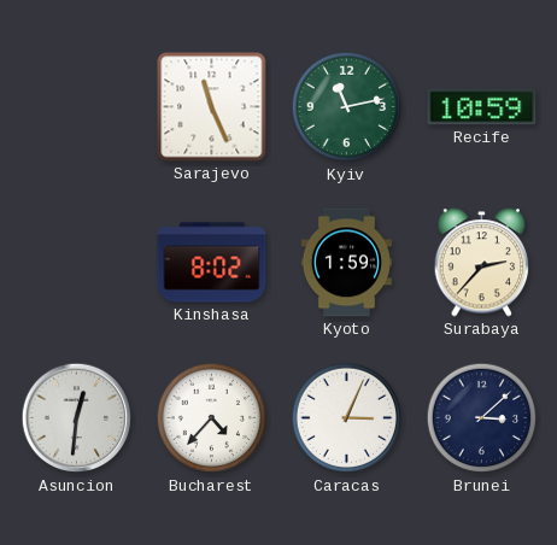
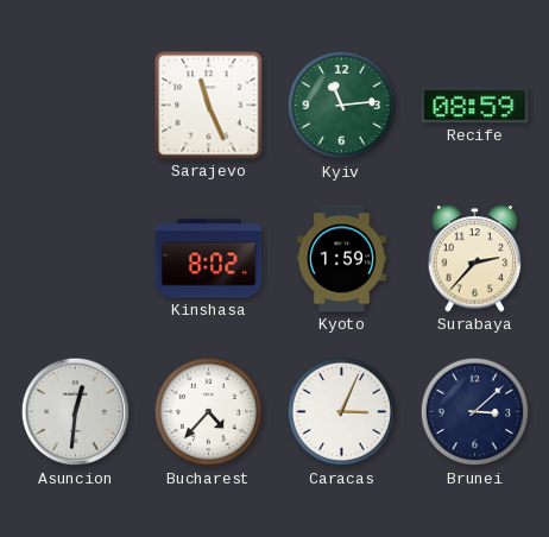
Kyiv: 11:13 -> 11:14
Recife: 10:59 -> 08:59
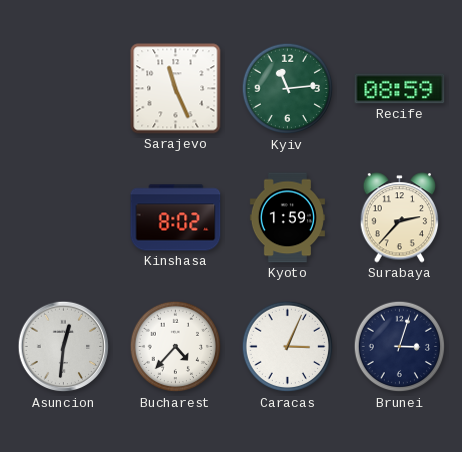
Brunei: 3:08 -> 3:03
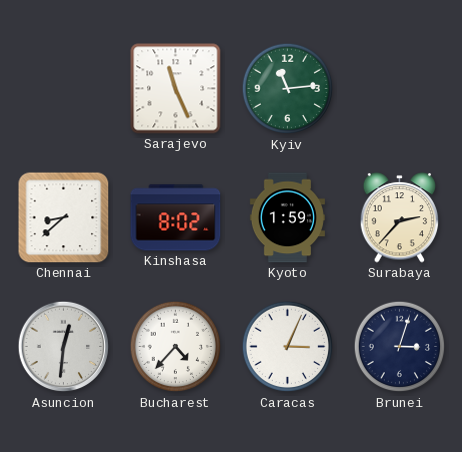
Recife: 08:59 -> none
Chennai: none -> 8:38
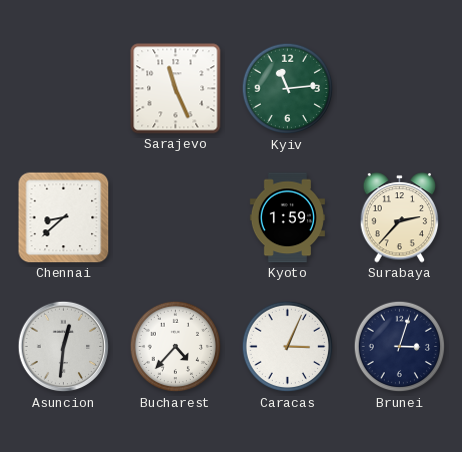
Kinshasa: 8:02 -> none
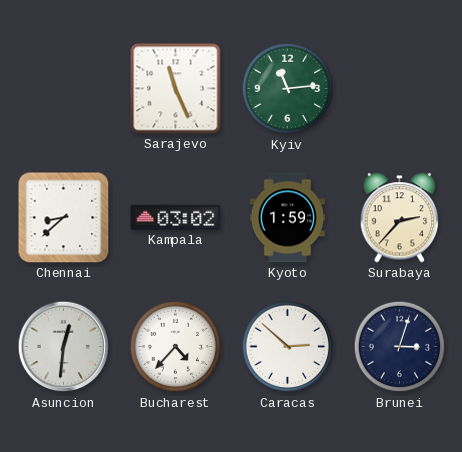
Kampala: none -> 03:02
Caracas: 3:04 -> 2:52
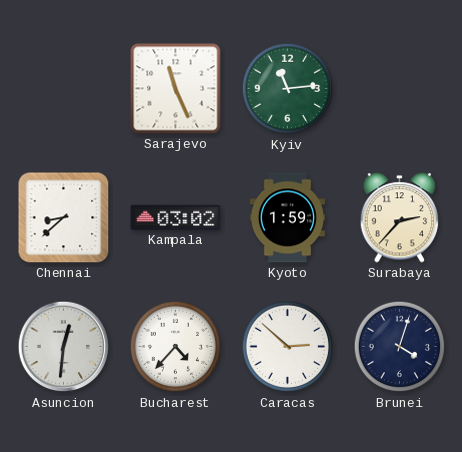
Brunei: 3:03 -> 4:03
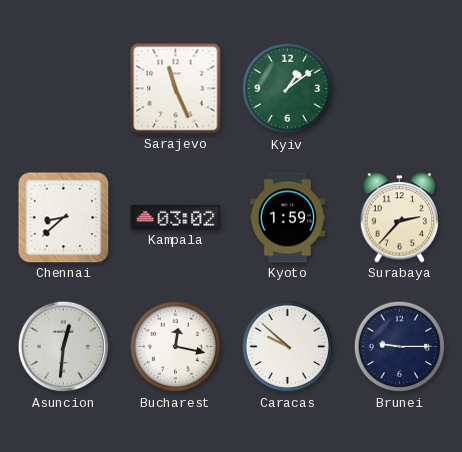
Kyiv: 11:14 -> 1:09
Bucharest: 4:37 -> 12:17
Caracas: 2:52 -> 9:52
Brunei: 4:03 -> 9:15
